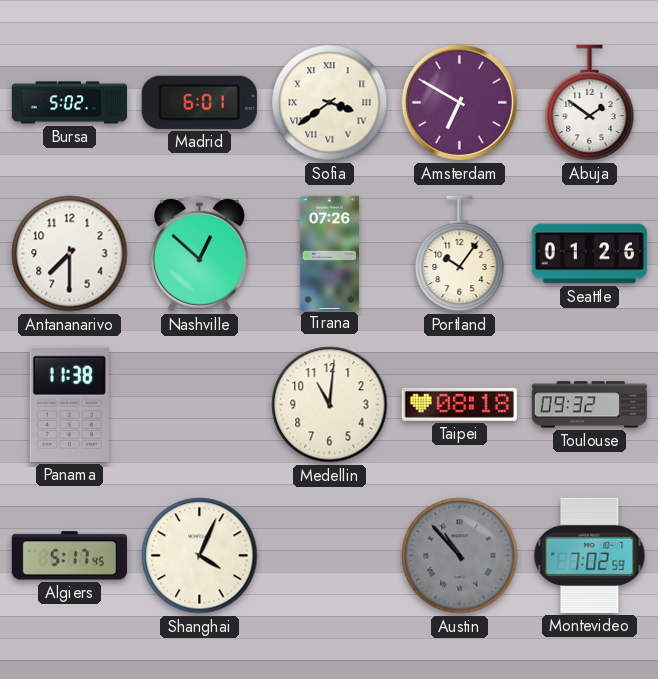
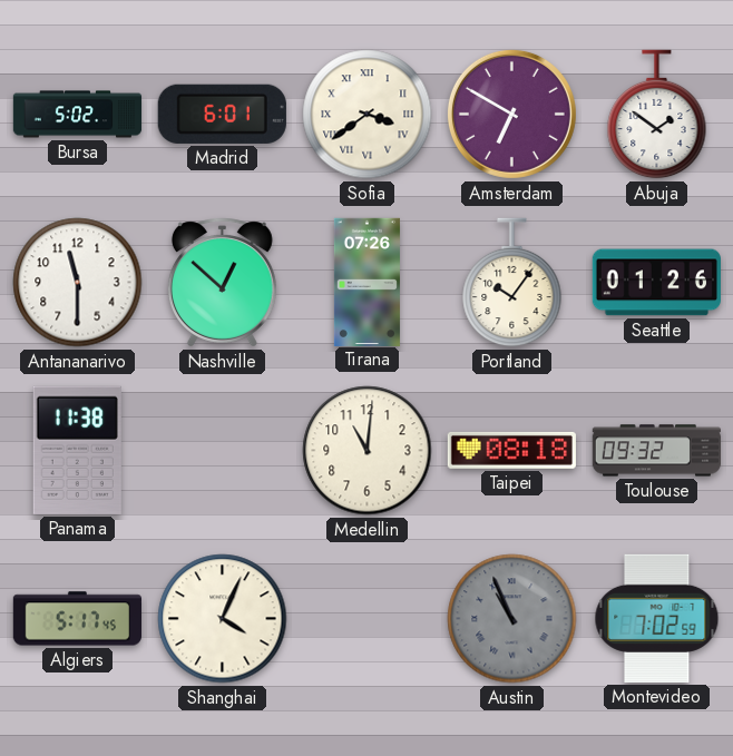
Antananarivo: 7:30 -> 11:30
Austin: 10:53 -> 10:56
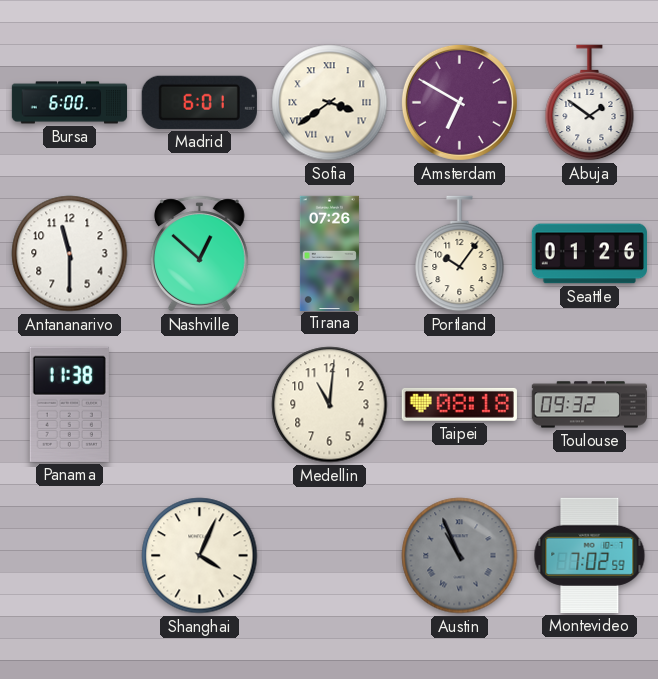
Bursa: 5:02 -> 6:00
Algiers: 5:17 -> none
